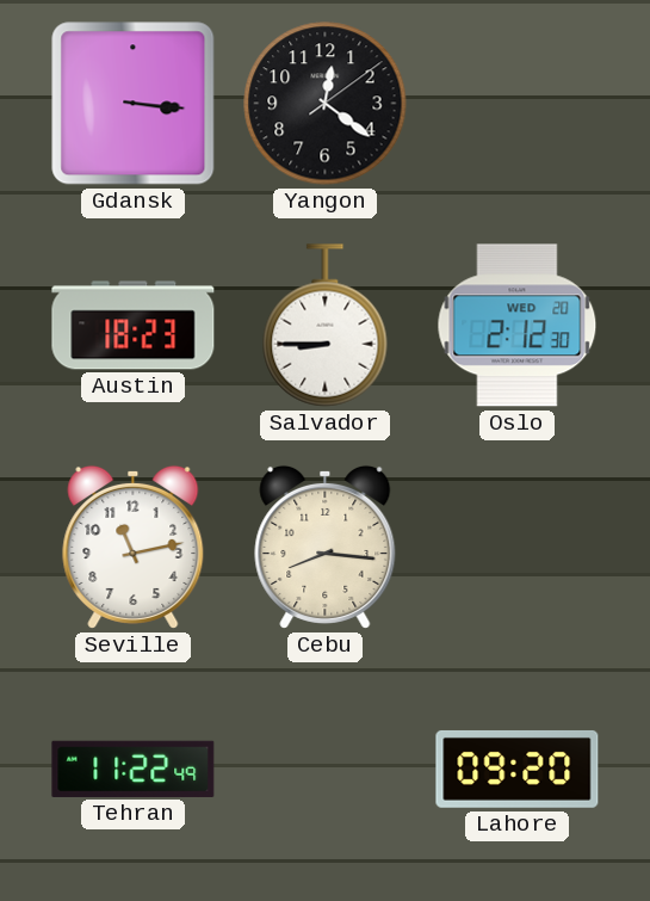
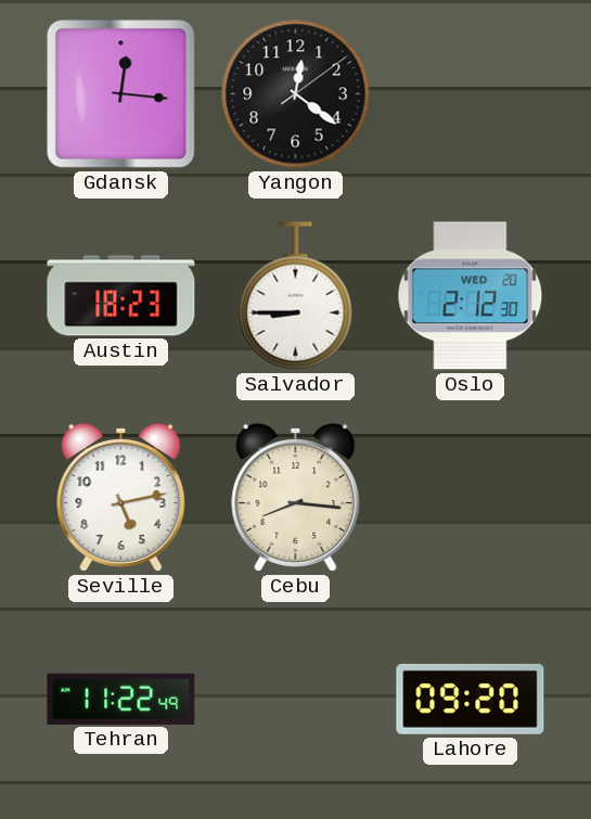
Gdansk: 3:16 -> 12:16
Seville: 11:13 -> 5:13
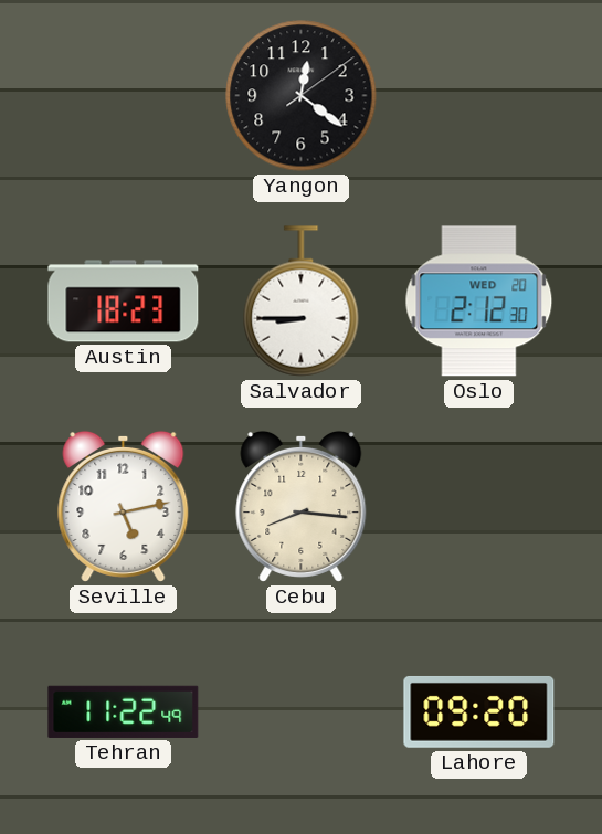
Gdansk: 12:16 -> none
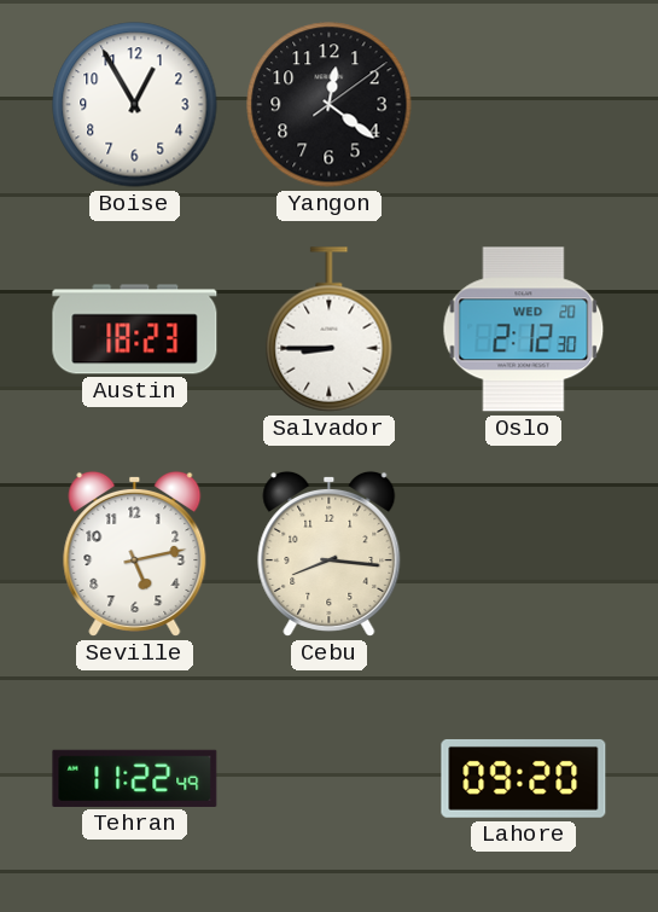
Boise: none -> 12:55
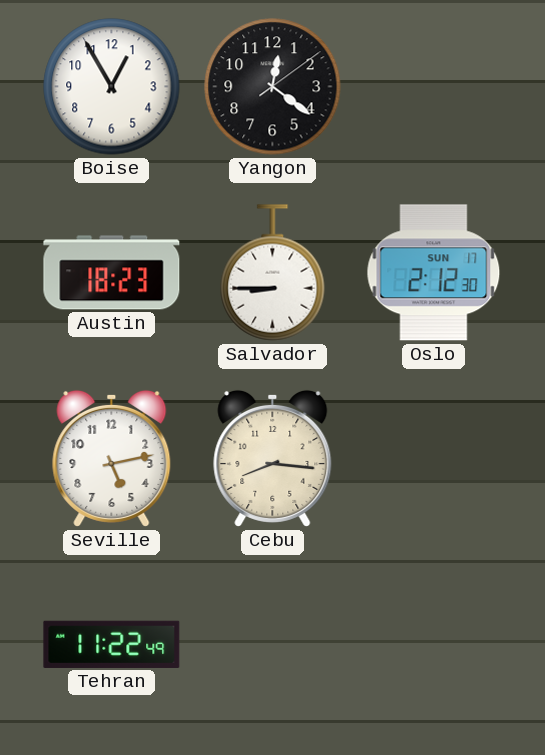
Oslo date: WED 20 -> SUN 17
Lahore: 09:20 -> none
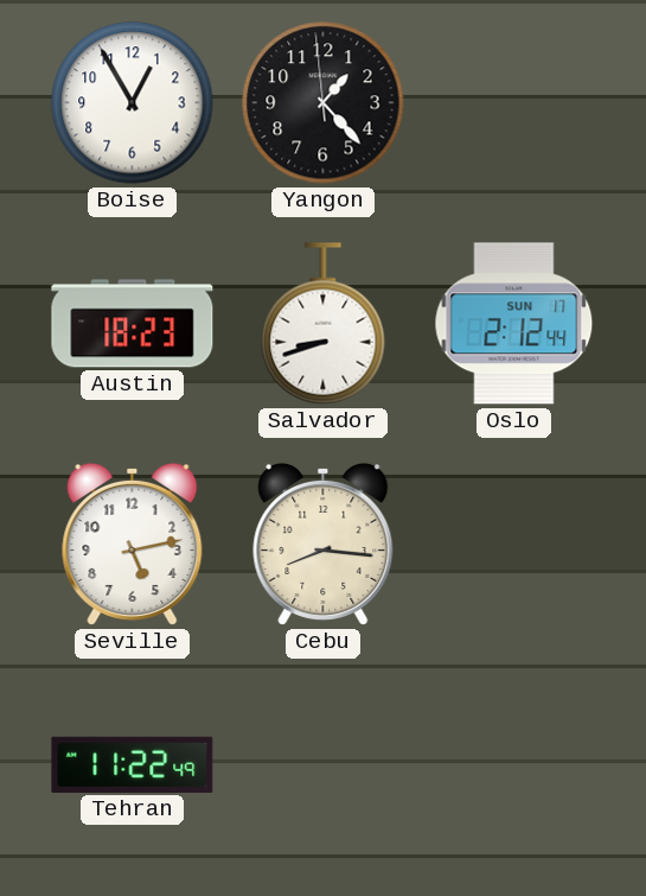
Yangon: 12:21 -> 1:22
Salvador: 8:45 -> 8:42
Oslo: 2:12:30 -> 2:12:44
